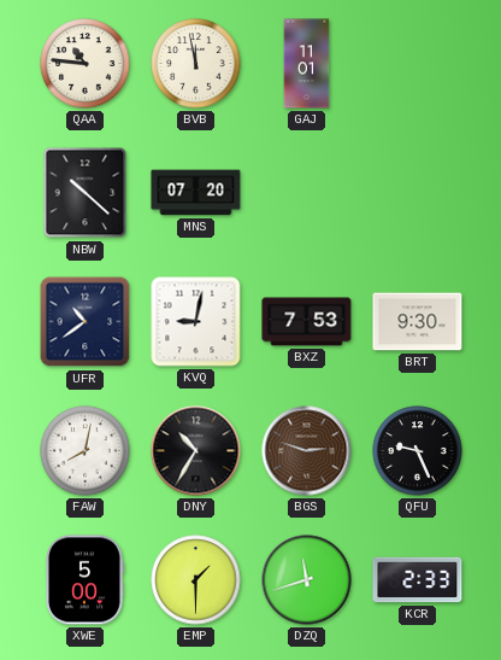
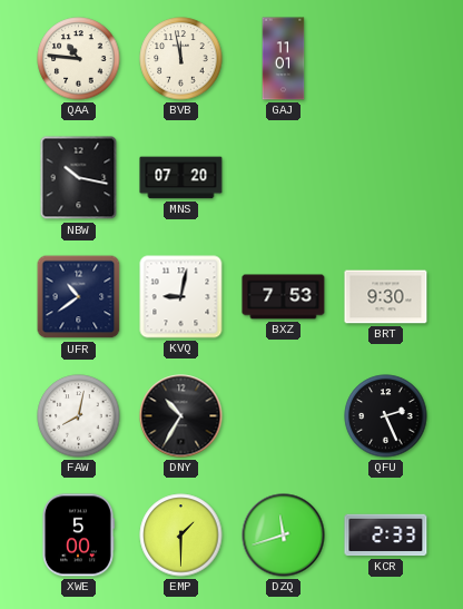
NBW: 10:22 -> 10:17
BGS: 2:48 -> none
QFU: 9:26 -> 2:26
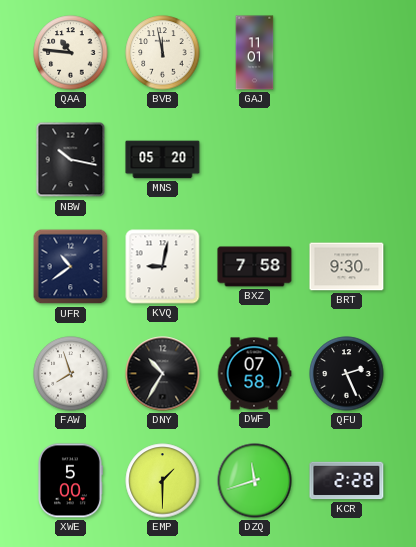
MNS: 07:20 -> 05:20
BXZ: 7:53 -> 7:58
FAW: 8:02 -> 7:57
DWF: none -> 07:58
KCR: 2:33 -> 2:28
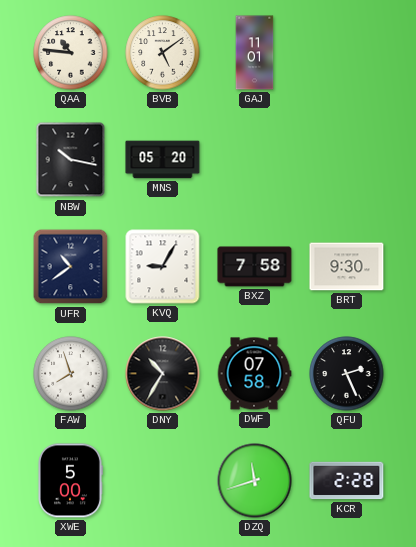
BVB: 11:58 -> 5:09
KVQ: 9:02 -> 9:05
EMP: 1:30 -> none
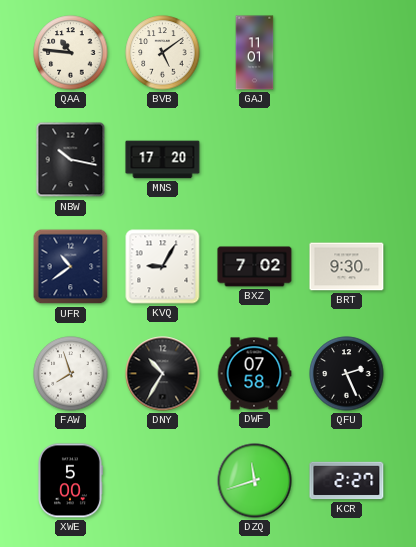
MNS: 05:20 -> 17:20
BXZ: 7:58 -> 7:02
KCR: 2:28 -> 2:27
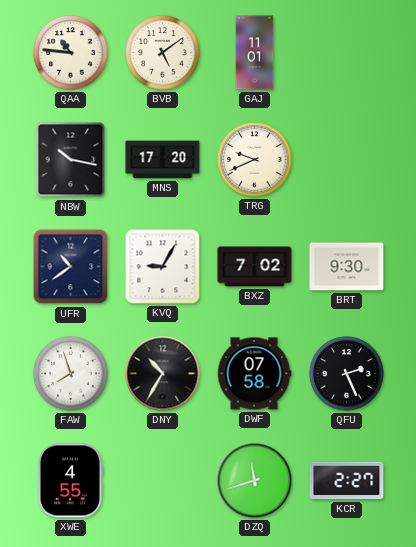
TRG: none -> 9:41
XWE: 5:00 -> 4:55
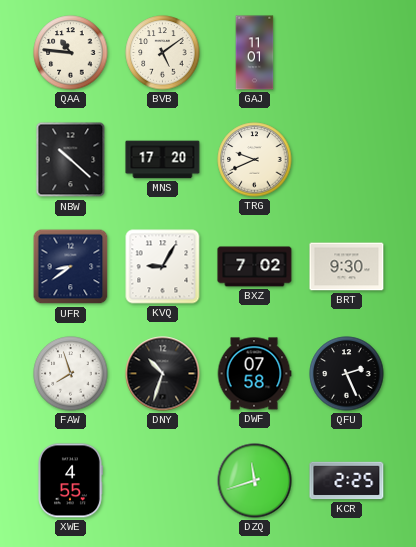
NBW: 10:17 -> 10:22
UFR: 10:39 -> 8:39
DNY: 10:35 -> 10:33
KCR: 2:27 -> 2:25
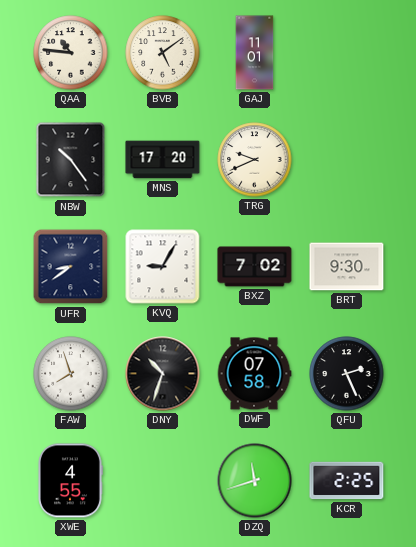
NBW: 10:22 -> 10:24
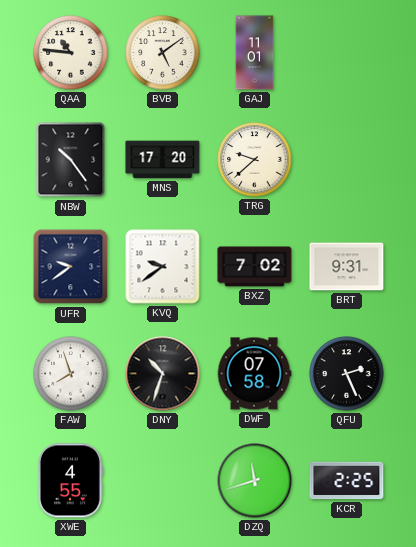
TRG: 9:41 -> 9:38
UFR: 8:39 -> 9:39
KVQ: 9:05 -> 9:39
BRT: 9:30 -> 9:31
